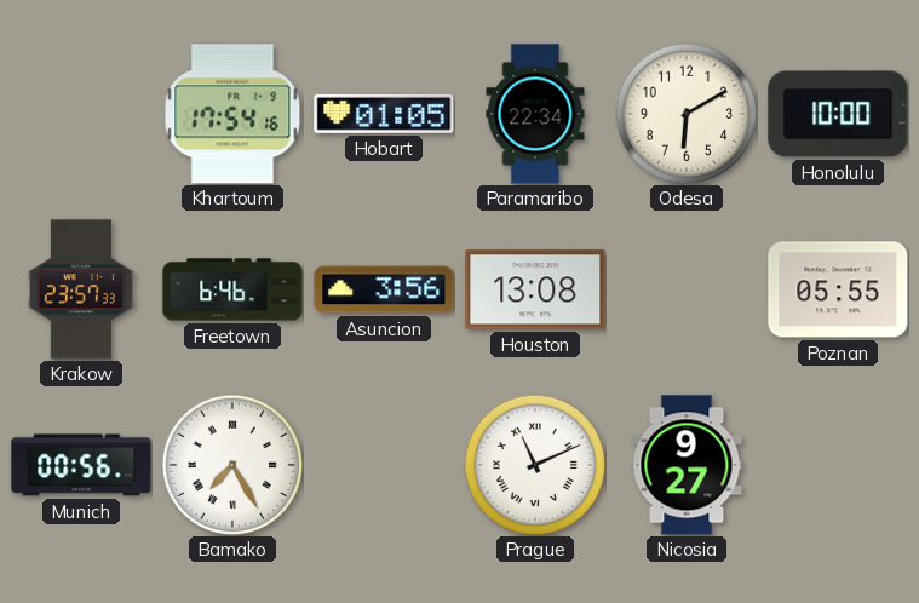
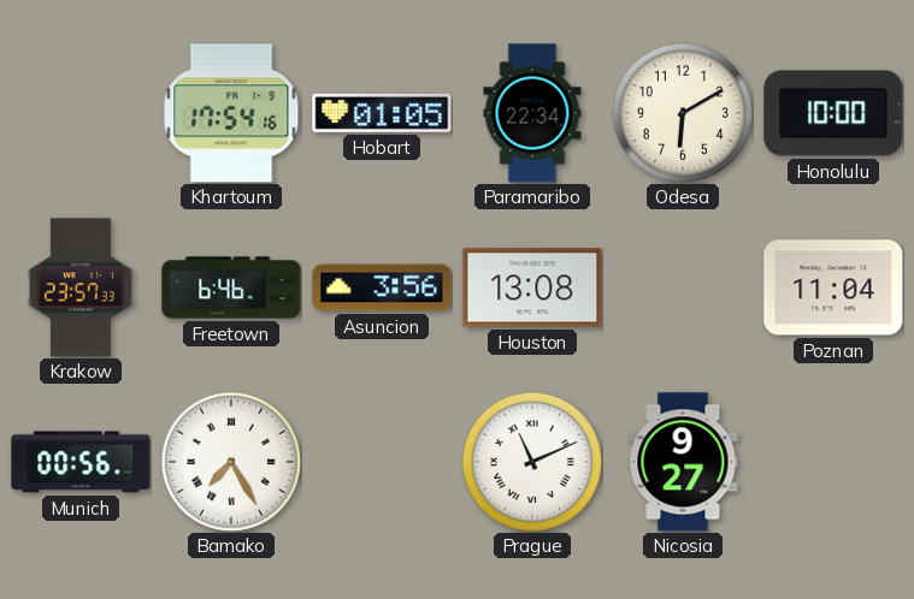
Poznan: 05:55 -> 11:04
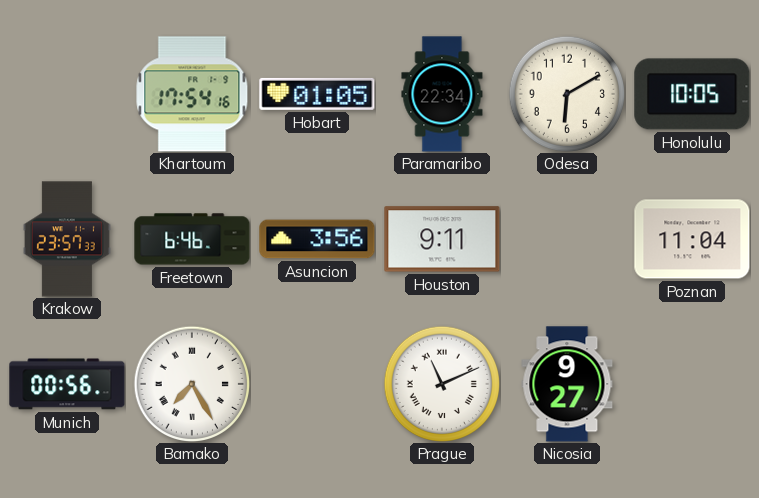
Honolulu: 10:00 -> 10:05
Houston: 13:08 -> 9:11
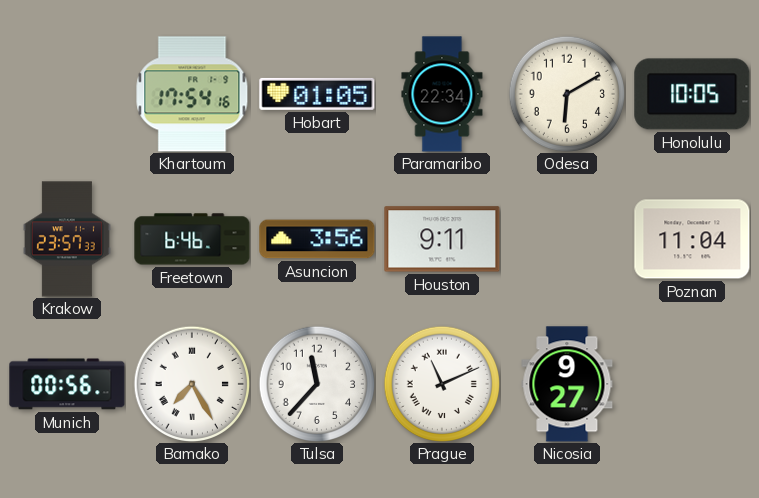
Tulsa: none -> 11:37
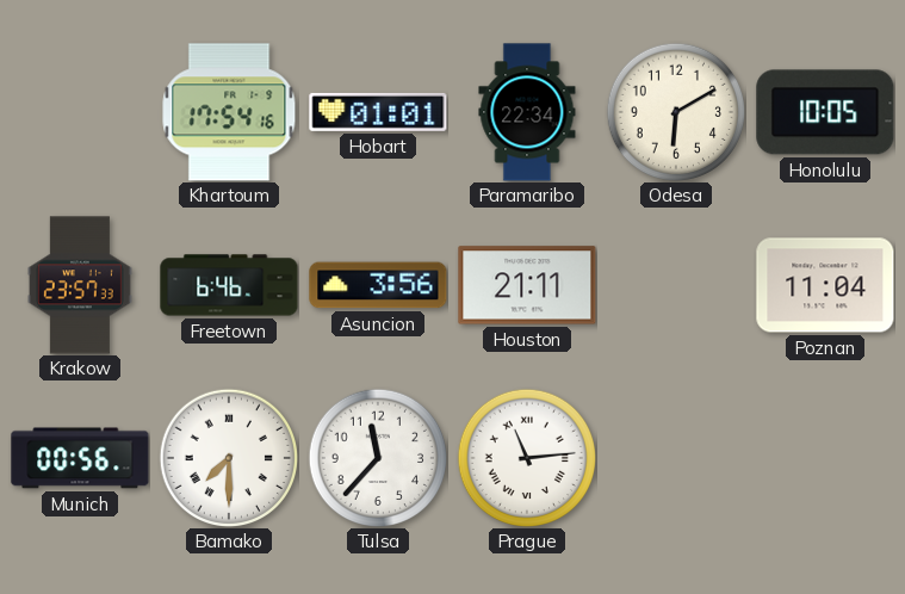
Hobart: 01:05 -> 01:01
Houston: 9:11 -> 21:11
Bamako: 7:25 -> 7:30
Prague: 11:11 -> 11:14
Nicosia: 9:27 -> none
